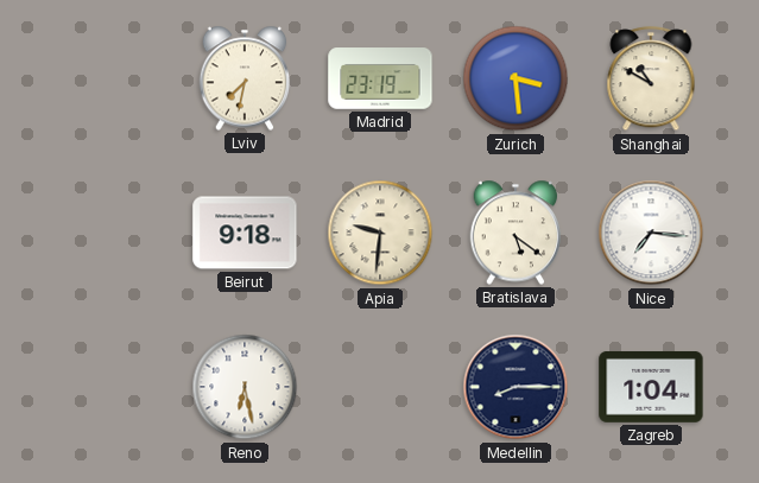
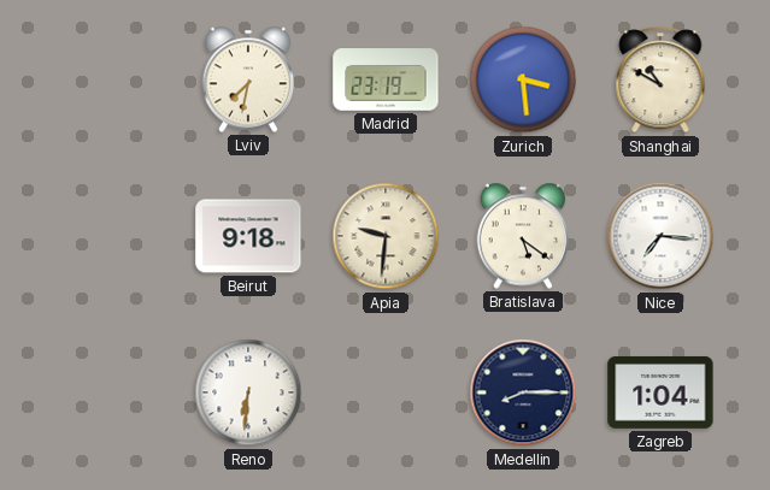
Reno: 6:28 -> 6:31
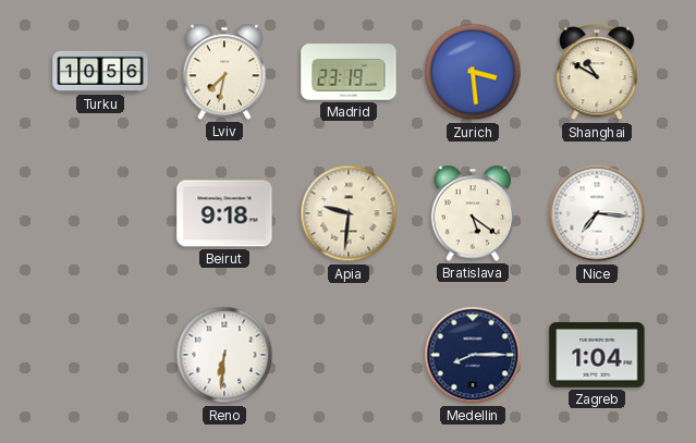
Turku: none -> 10:56
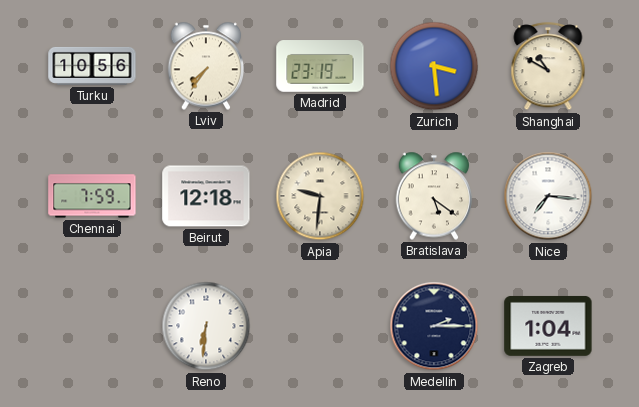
Lviv: 7:32 -> 7:36
Chennai: none -> 7:59
Beirut: 9:18 -> 12:18
Medellin: 8:15 -> 2:15
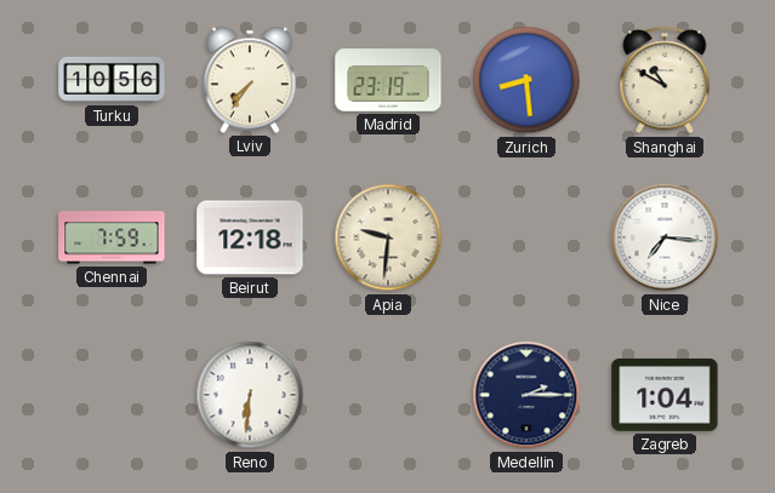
Zurich: 3:29 -> 8:29
Bratislava: 5:21 -> none
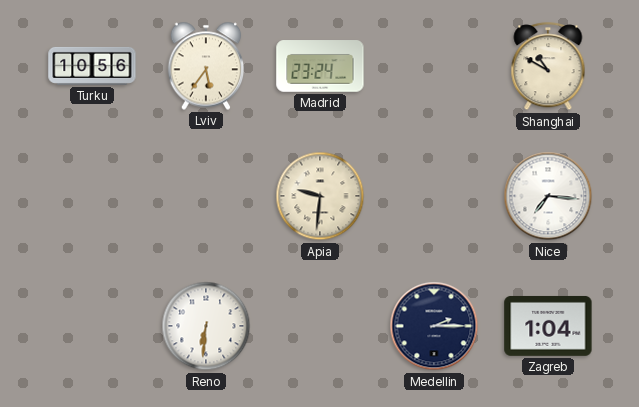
Lviv: 7:36 -> 5:36
Madrid: 23:19 -> 23:24
Zurich: 8:29 -> none
Chennai: 7:59 -> none
Beirut: 12:18 -> none
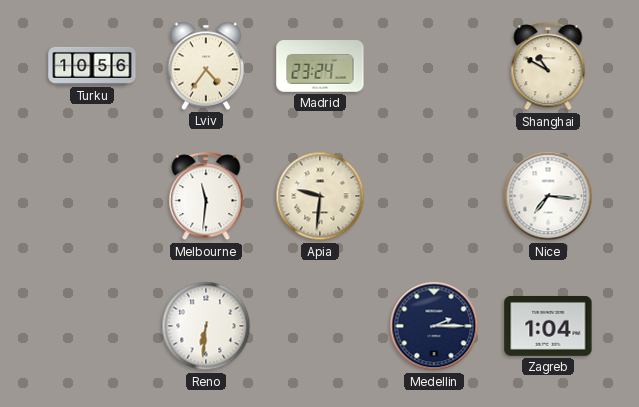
Lviv: 5:36 -> 4:36
Melbourne: none -> 11:31
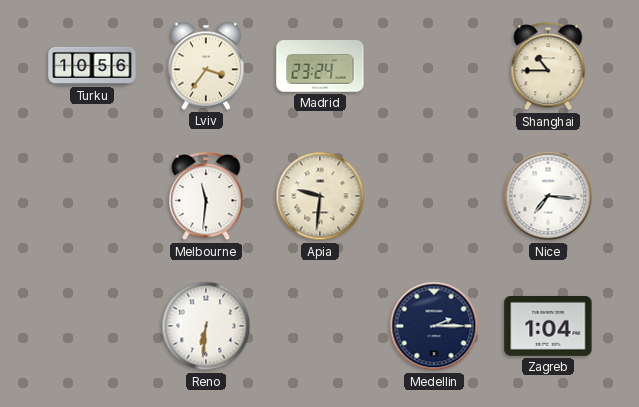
Lviv: 4:36 -> 3:36
Shanghai: 10:50 -> 10:45
